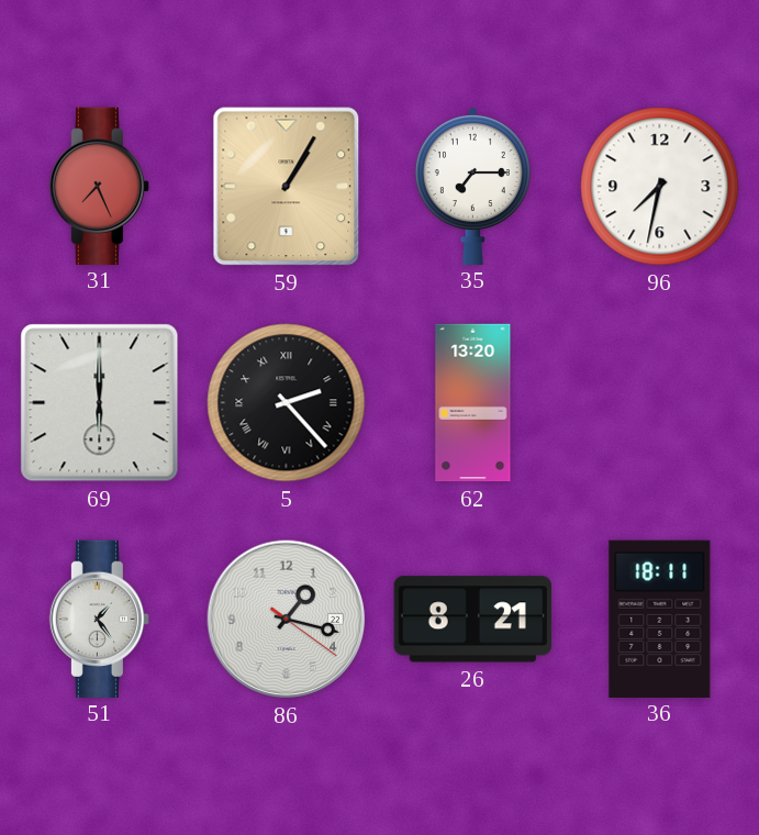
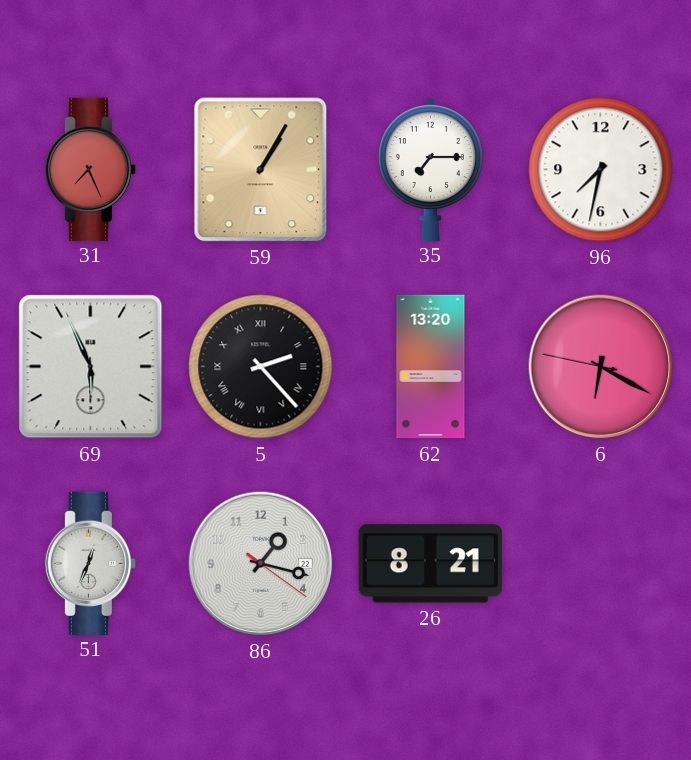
69: 6:00 -> 5:56
6: none -> 6:19
51: 1:24 -> 12:34
36: 18:11 -> none
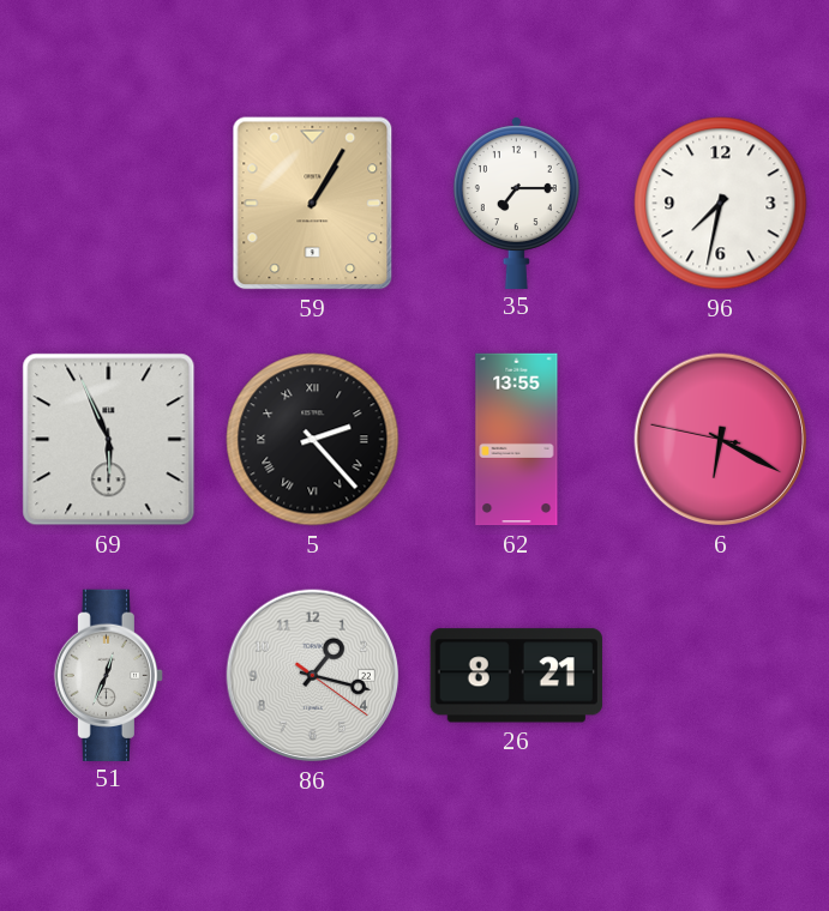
31: 7:26 -> none
62: 13:20 -> 13:55
